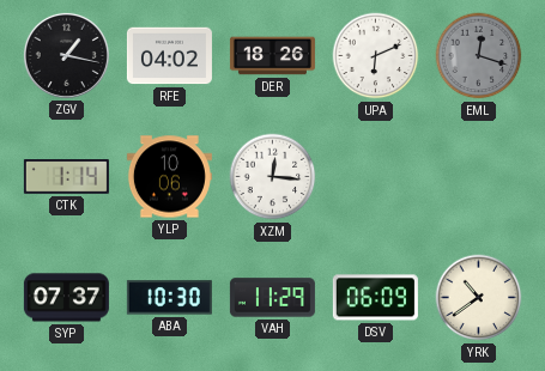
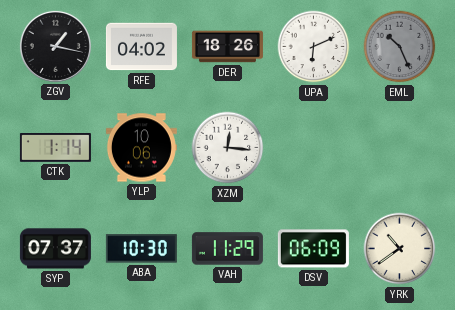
EML: 12:18 -> 10:26
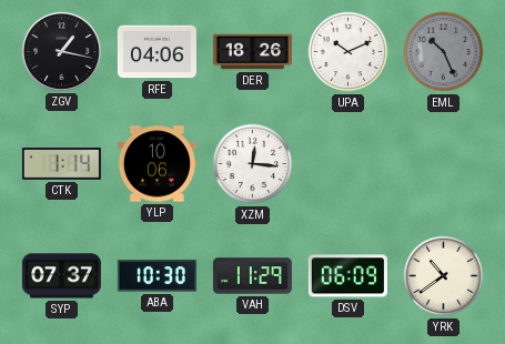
RFE: 04:02 -> 04:06
UPA: 6:11 -> 10:11
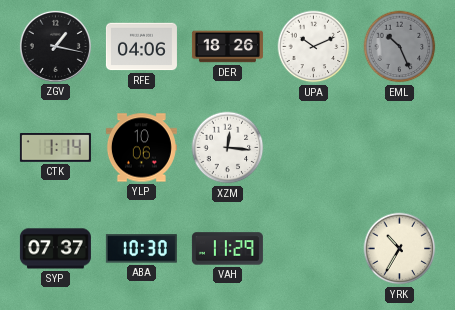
DSV: 06:09 -> none
YRK: 10:39 -> 10:35
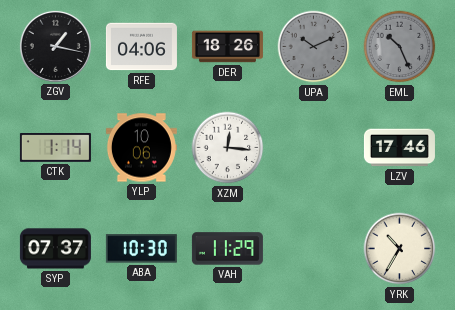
UPA dial: white -> grey
LZV: none -> 17:46
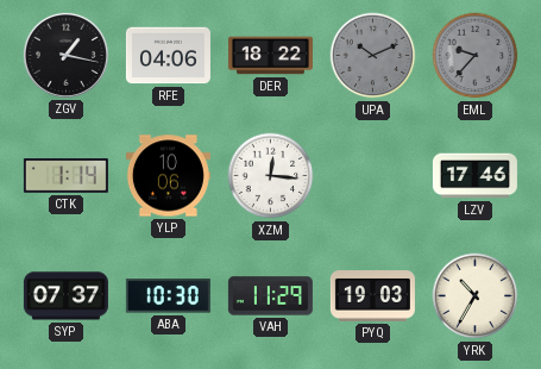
DER: 18:26 -> 18:22
EML: 10:26 -> 9:37
PYQ: none -> 19:03
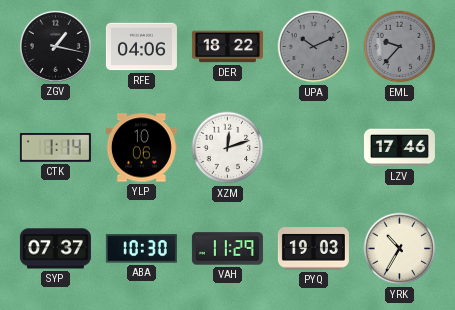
XZM: 12:16 -> 12:12
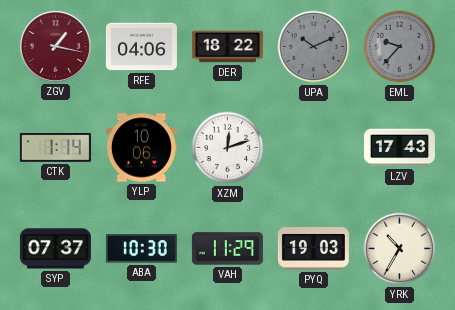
ZGV dial: black -> burgundy
LZV: 17:46 -> 17:43
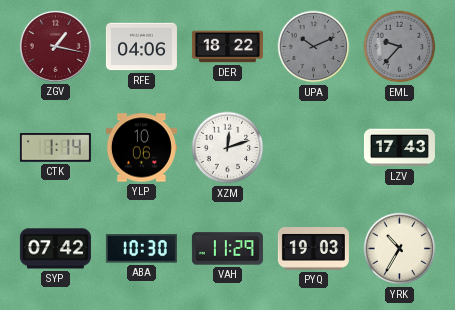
SYP: 07:37 -> 07:42
